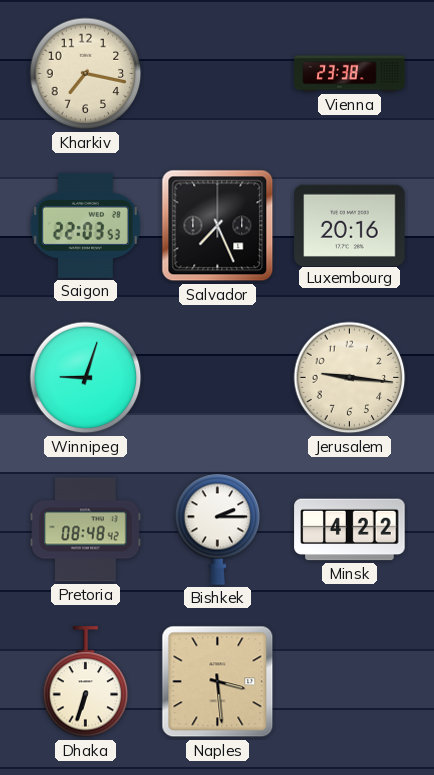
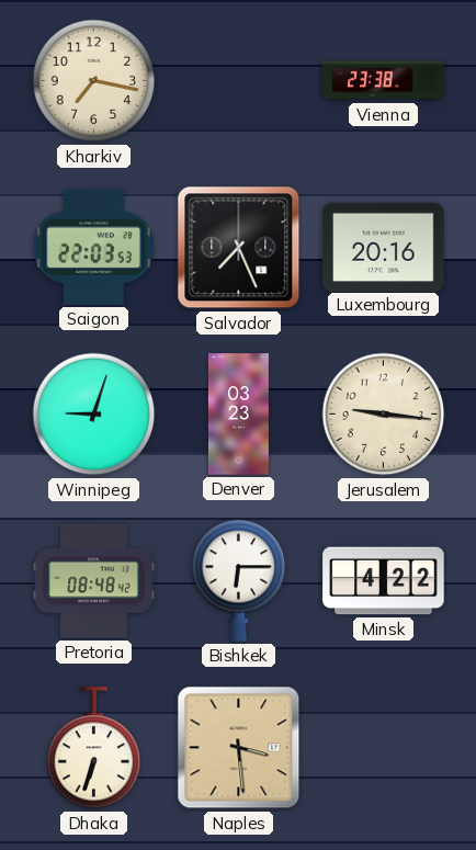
Denver: none -> 03:23
Bishkek: 2:15 -> 6:15
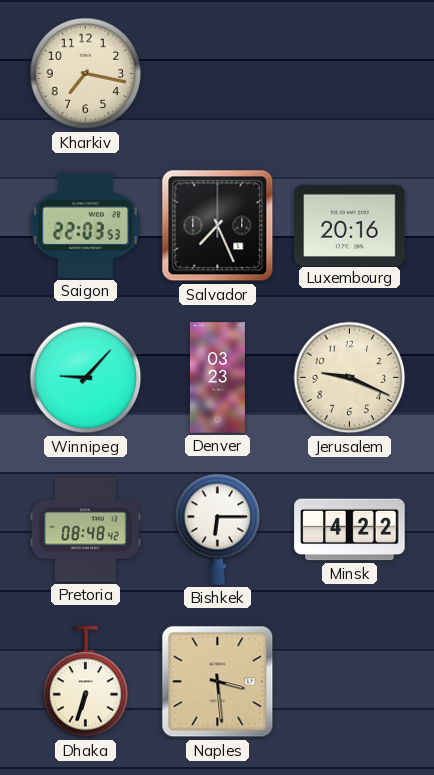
Vienna: 23:38 -> none
Winnipeg: 9:03 -> 9:07
Jerusalem: 9:16 -> 9:19
